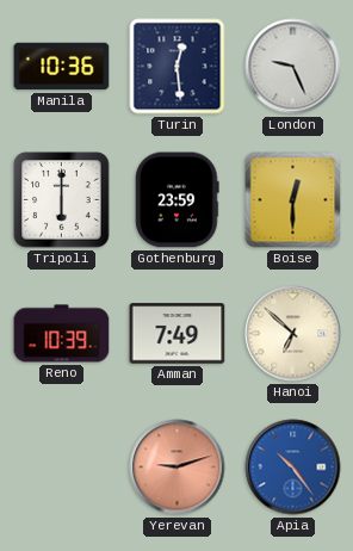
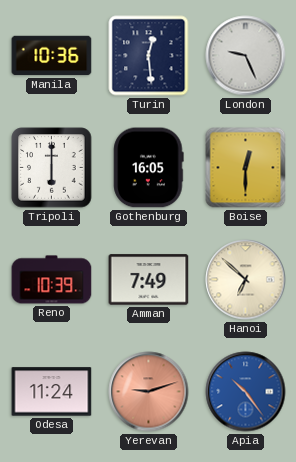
Gothenburg: 23:59 -> 16:05
Odesa: none -> 11:24
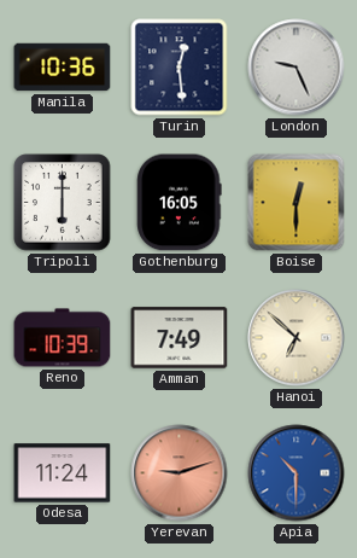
Apia: 10:24 -> 10:30
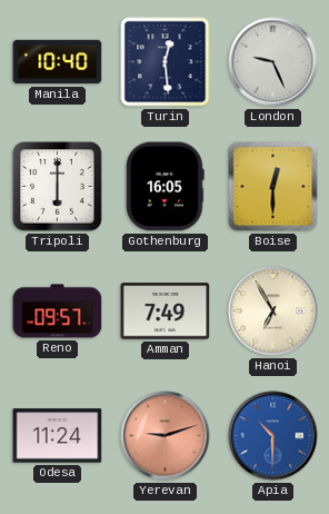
Manila: 10:36 -> 10:40
Reno: 10:39 -> 09:57
Hanoi: 6:52 -> 6:55
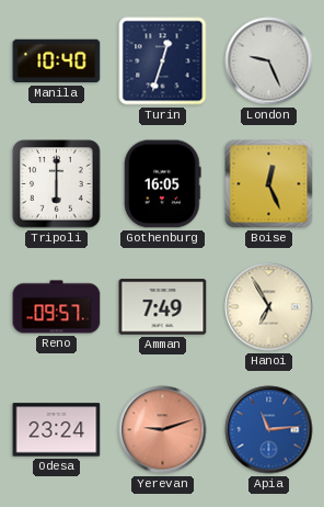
Turin: 12:29 -> 12:33
Boise: 12:30 -> 12:26
Odesa: 11:24 -> 23:24
Apia: 10:30 -> 11:14
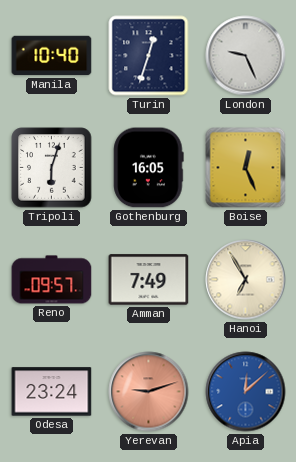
Tripoli: 6:00 -> 6:03
Apia: 11:14 -> 12:08
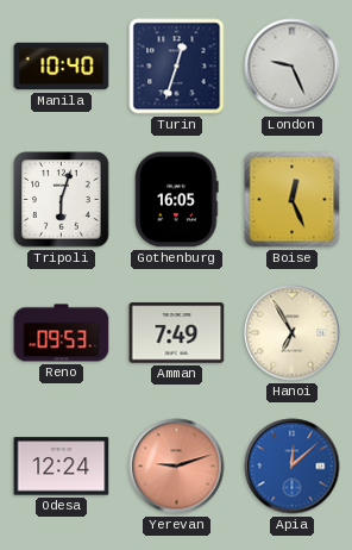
Reno: 09:57 -> 09:53
Odesa: 23:24 -> 12:24
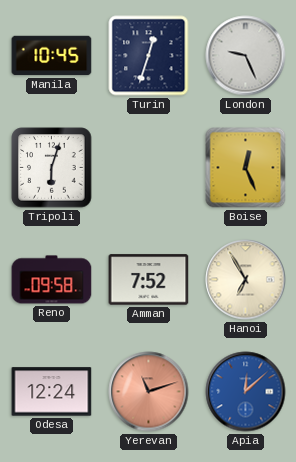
Manila: 10:40 -> 10:45
Gothenburg: 16:05 -> none
Reno: 09:53 -> 09:58
Amman: 7:49 -> 7:52
Yerevan: 9:12 -> 11:12
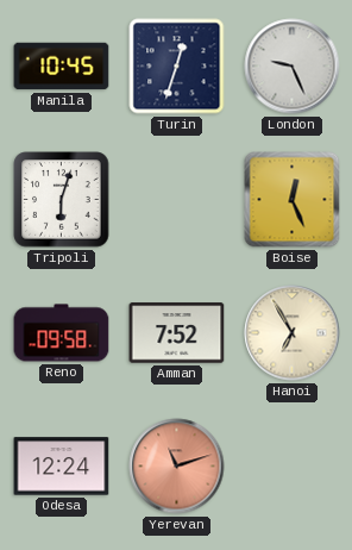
Apia: 12:08 -> none
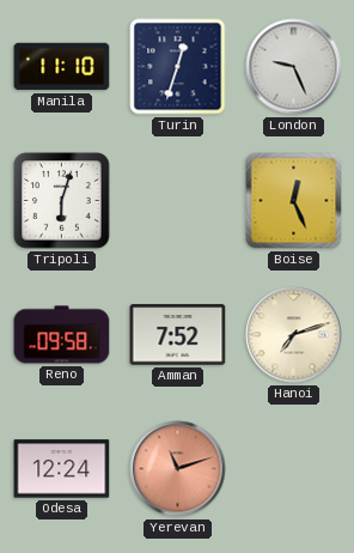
Manila: 10:45 -> 11:10
Hanoi: 6:55 -> 7:12
